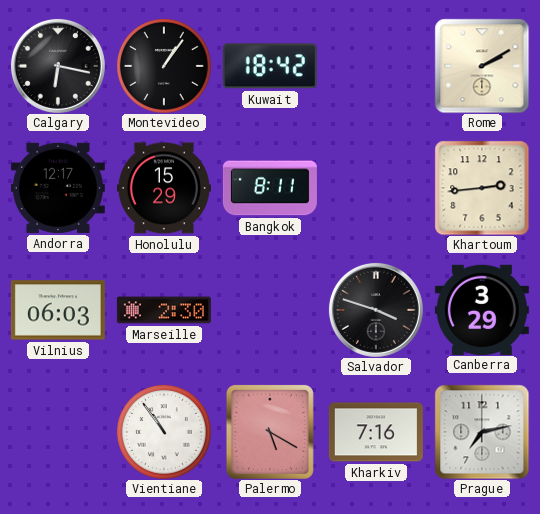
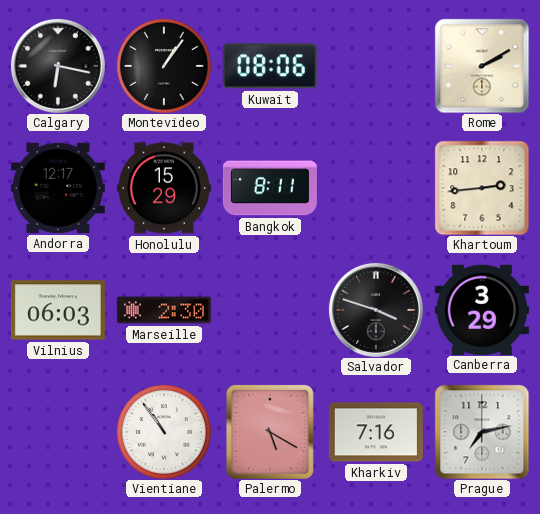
Kuwait: 18:42 -> 08:06
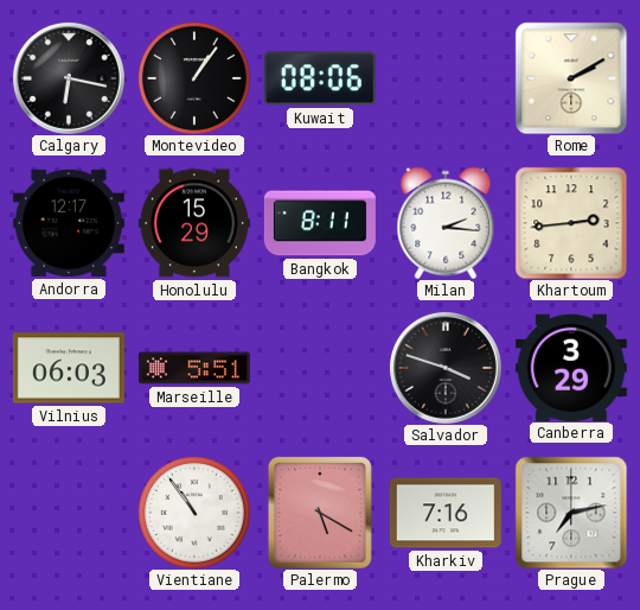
Milan: none -> 2:16
Marseille: 2:30 -> 5:51
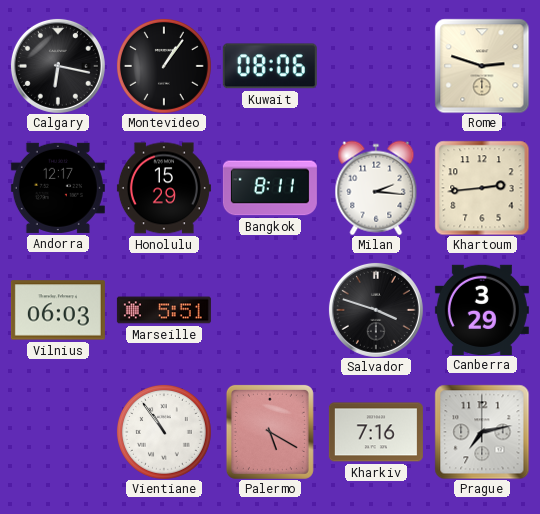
Rome: 2:10 -> 2:48
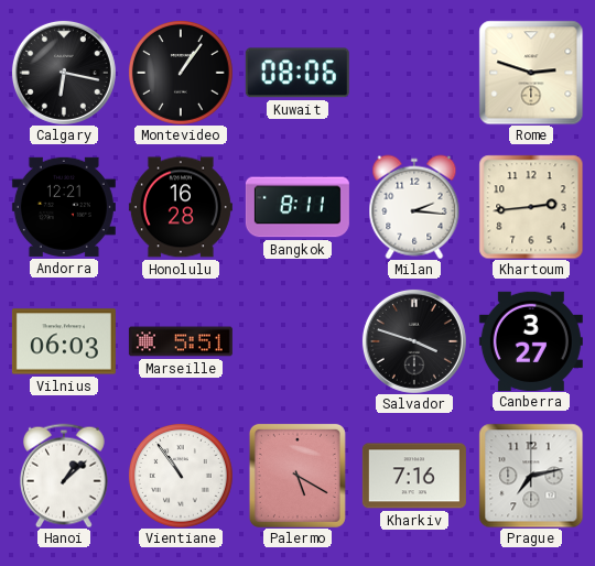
Andorra: 12:17 -> 12:21
Honolulu: 15:29 -> 16:28
Canberra: 3:29 -> 3:27
Hanoi: none -> 1:08
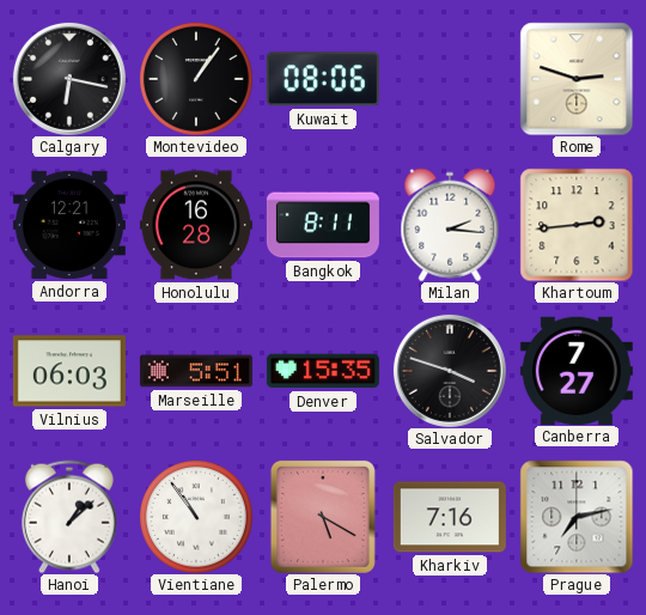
Denver: none -> 15:35
Canberra: 3:27 -> 7:27
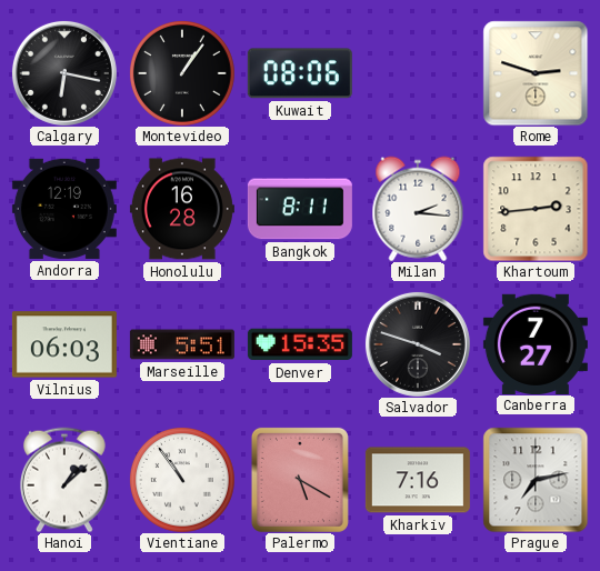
Andorra: 12:21 -> 12:19
